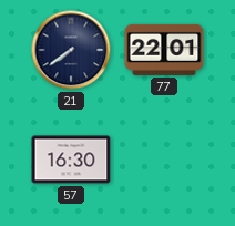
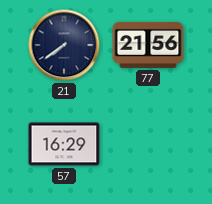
77: 22:01 -> 21:56
57: 16:30 -> 16:29
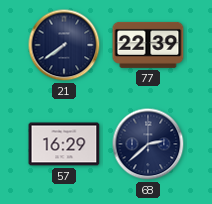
77: 21:56 -> 22:39
68: none -> 2:38
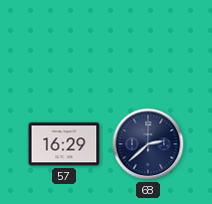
21: 7:39 -> none
77: 22:39 -> none
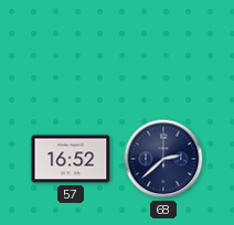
57: 16:29 -> 16:52
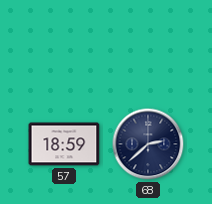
57: 16:52 -> 18:59
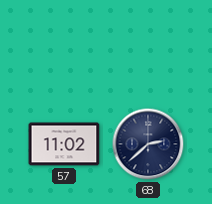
57: 18:59 -> 11:02
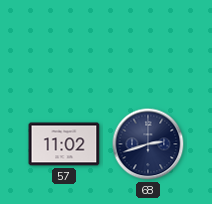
68: 2:38 -> 2:42
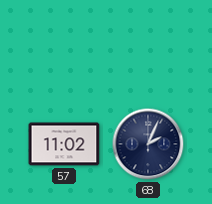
68: 2:42 -> 2:04
